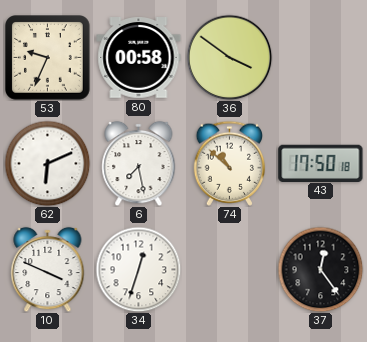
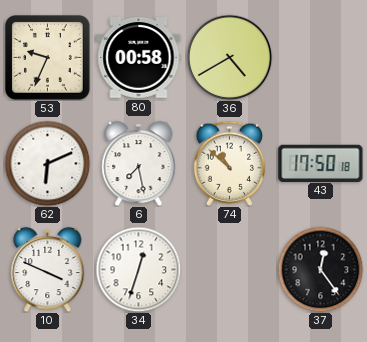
36: 3:51 -> 4:40
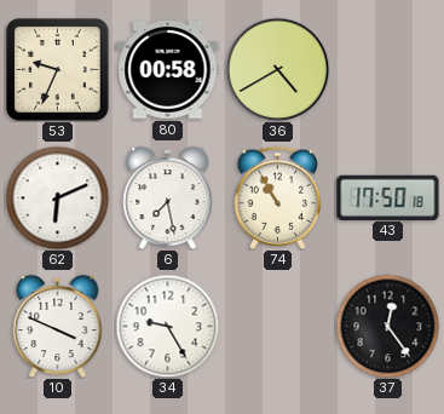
74: 10:52 -> 10:55
34: 12:33 -> 9:25
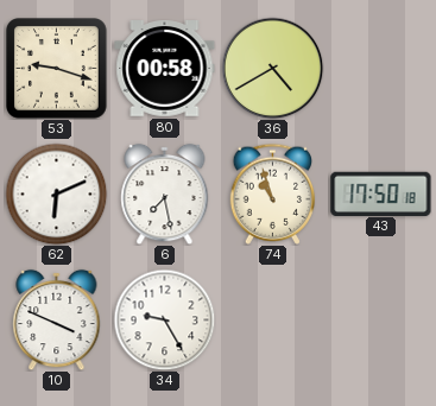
53: 9:34 -> 9:18
74: 10:55 -> 10:57
37: 12:24 -> none
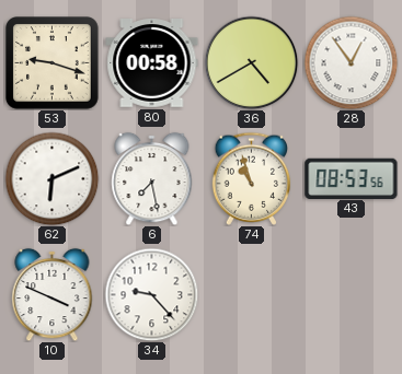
28: none -> 12:54
43: 17:50 -> 08:53
34: 9:25 -> 9:23
